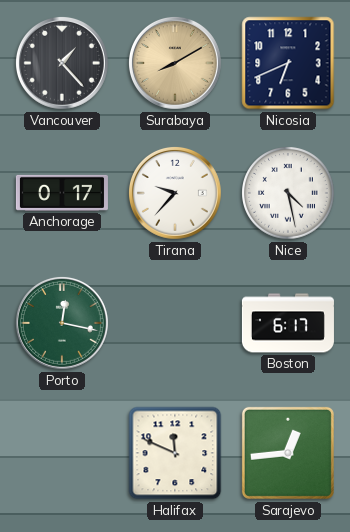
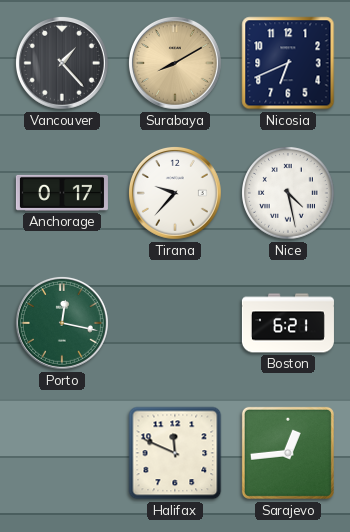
Boston: 6:17 -> 6:21
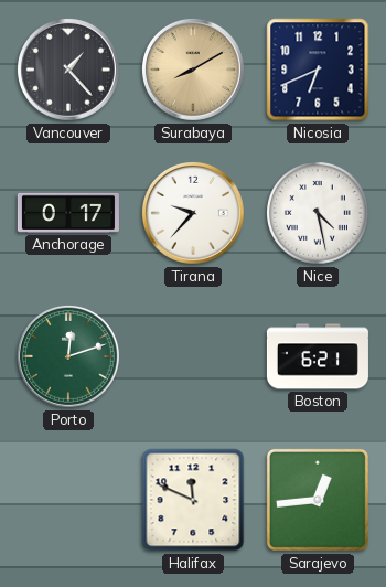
Porto: 12:17 -> 12:12
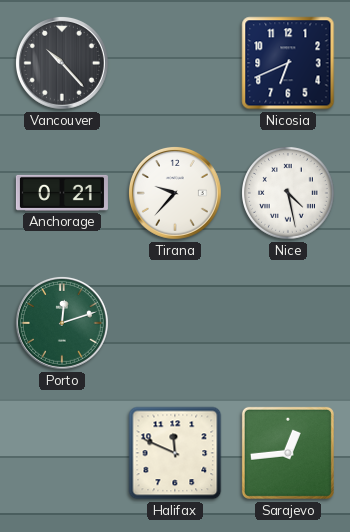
Vancouver: 1:23 -> 10:23
Surabaya: 8:10 -> none
Anchorage: 0:17 -> 0:21
Boston: 6:21 -> none
